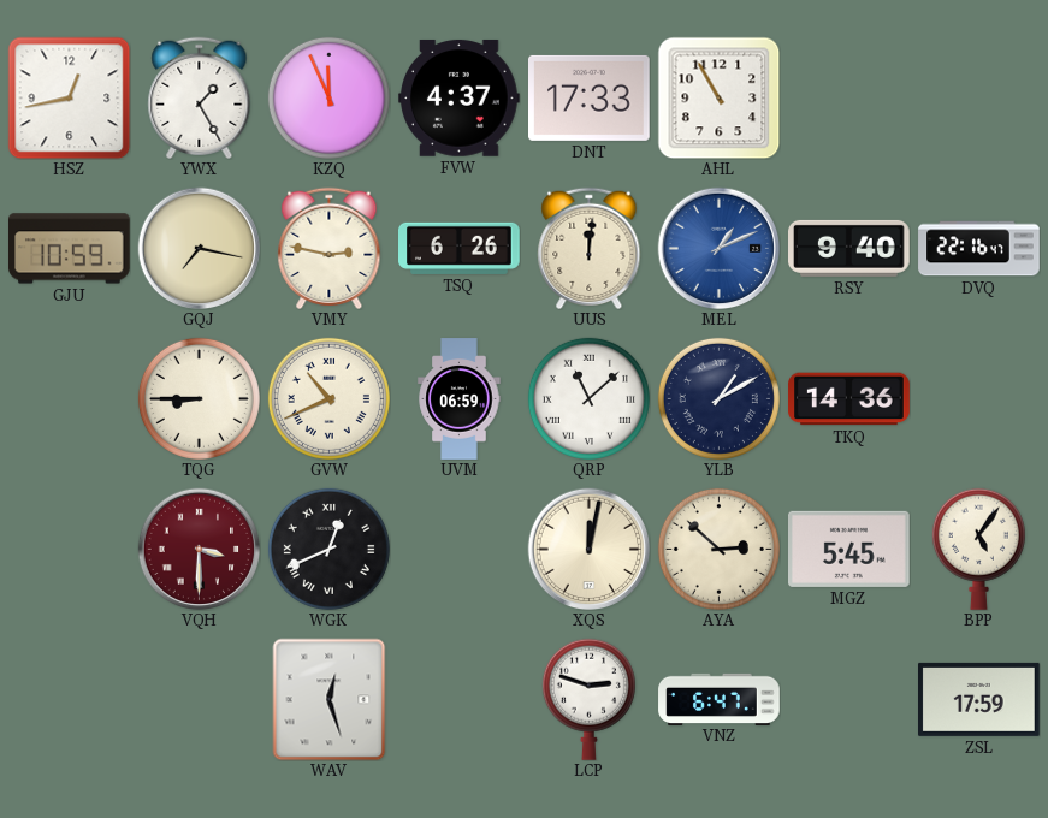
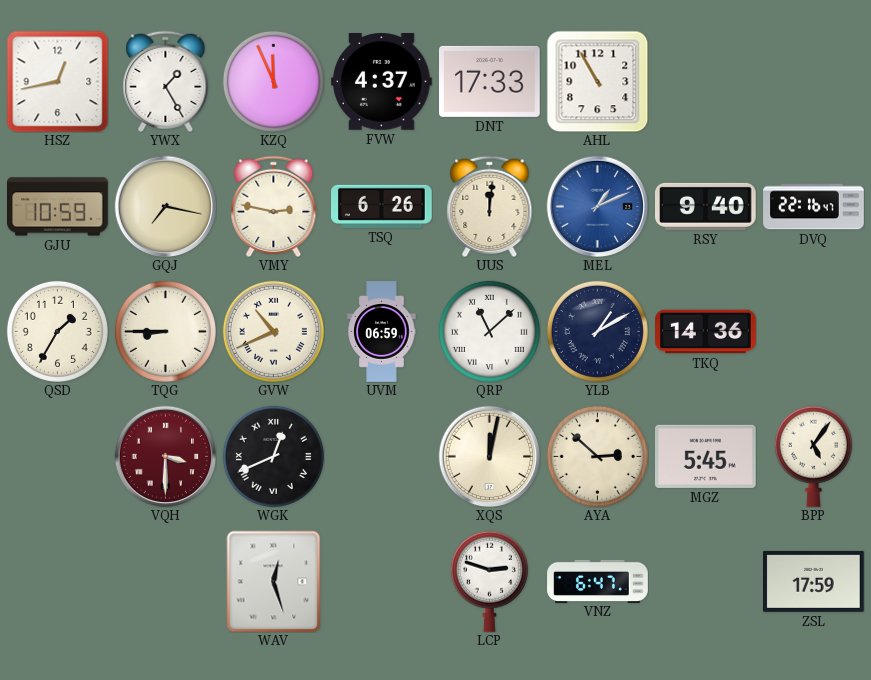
QSD: none -> 1:35
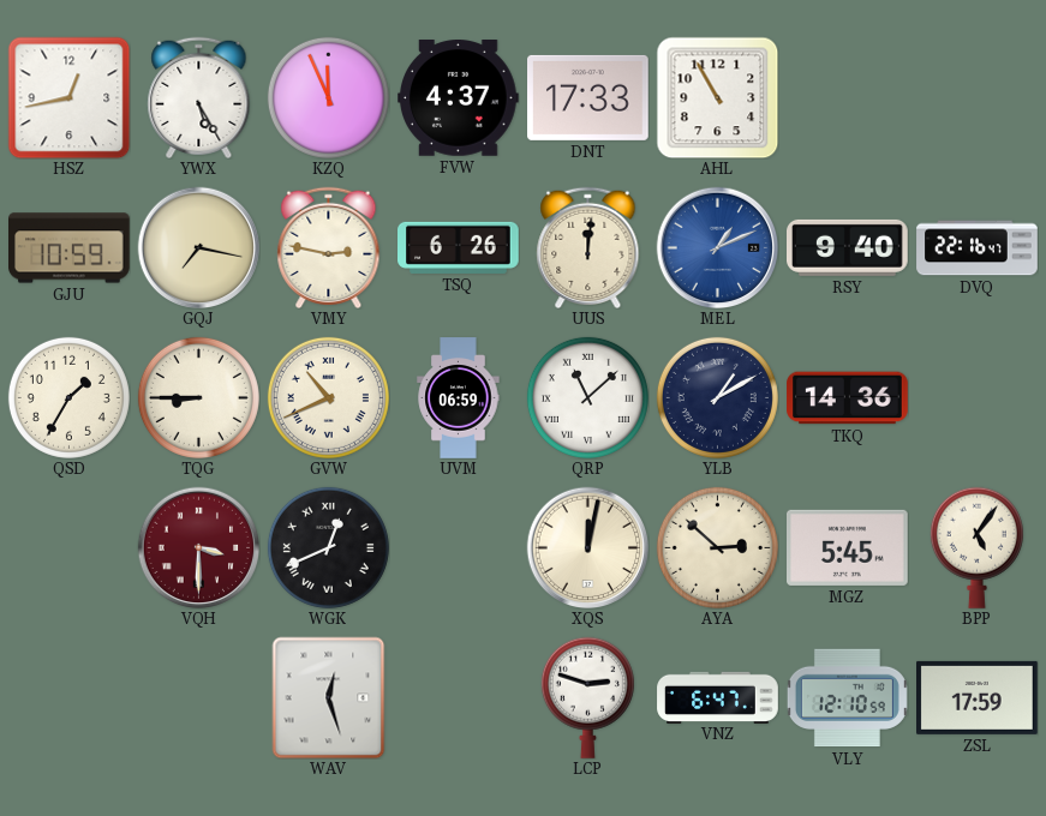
YWX: 1:25 -> 5:25
VLY: none -> 12:10
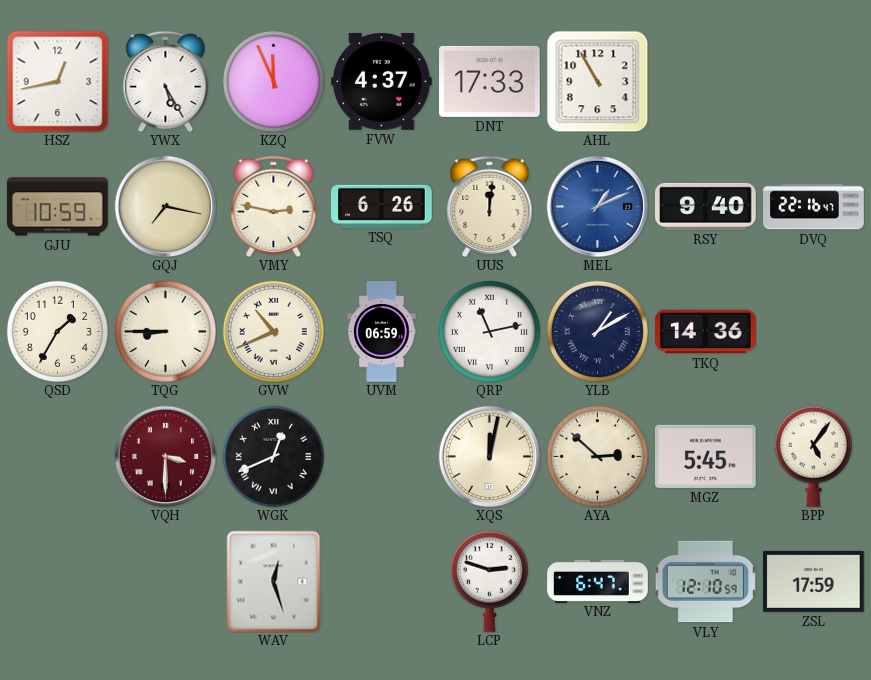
QRP: 11:08 -> 11:13
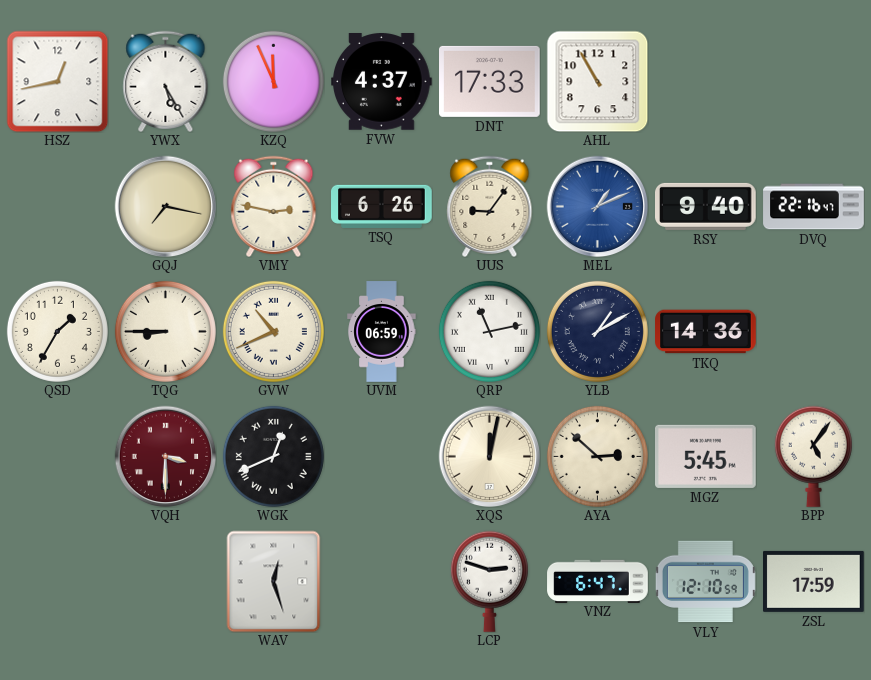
GJU: 10:59 -> none
UUS: 12:01 -> 9:06
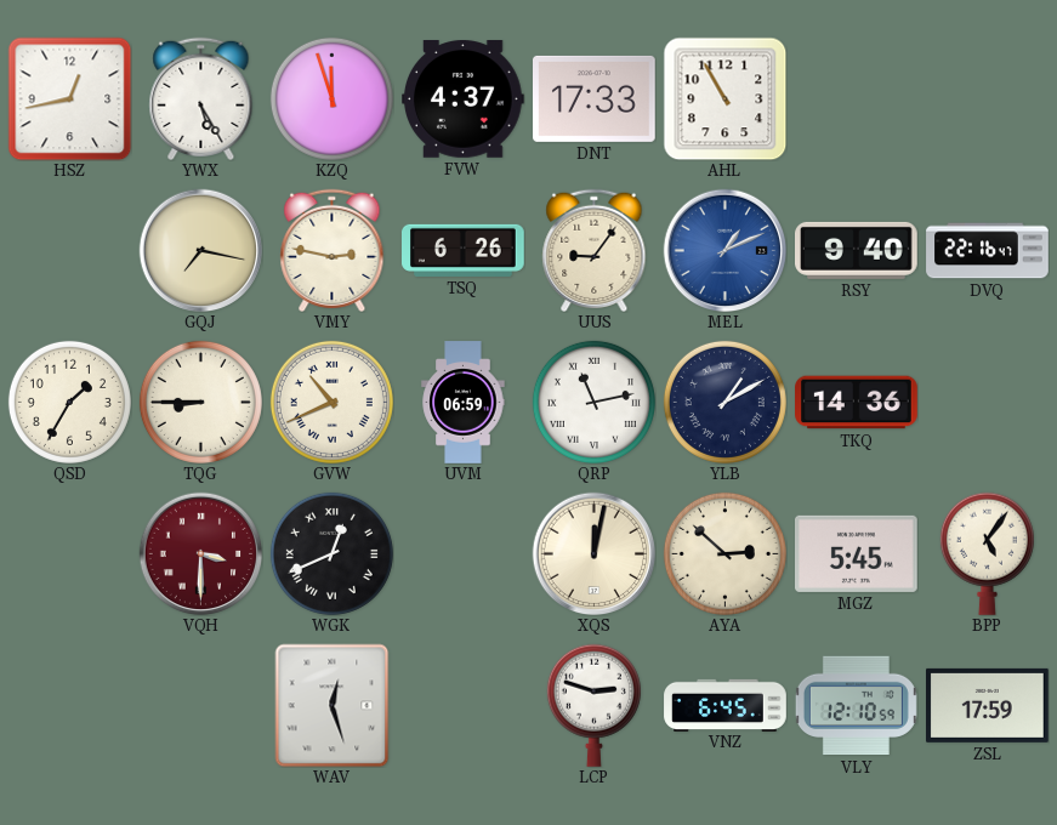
KZQ: 11:56 -> 11:57
VNZ: 6:47 -> 6:45
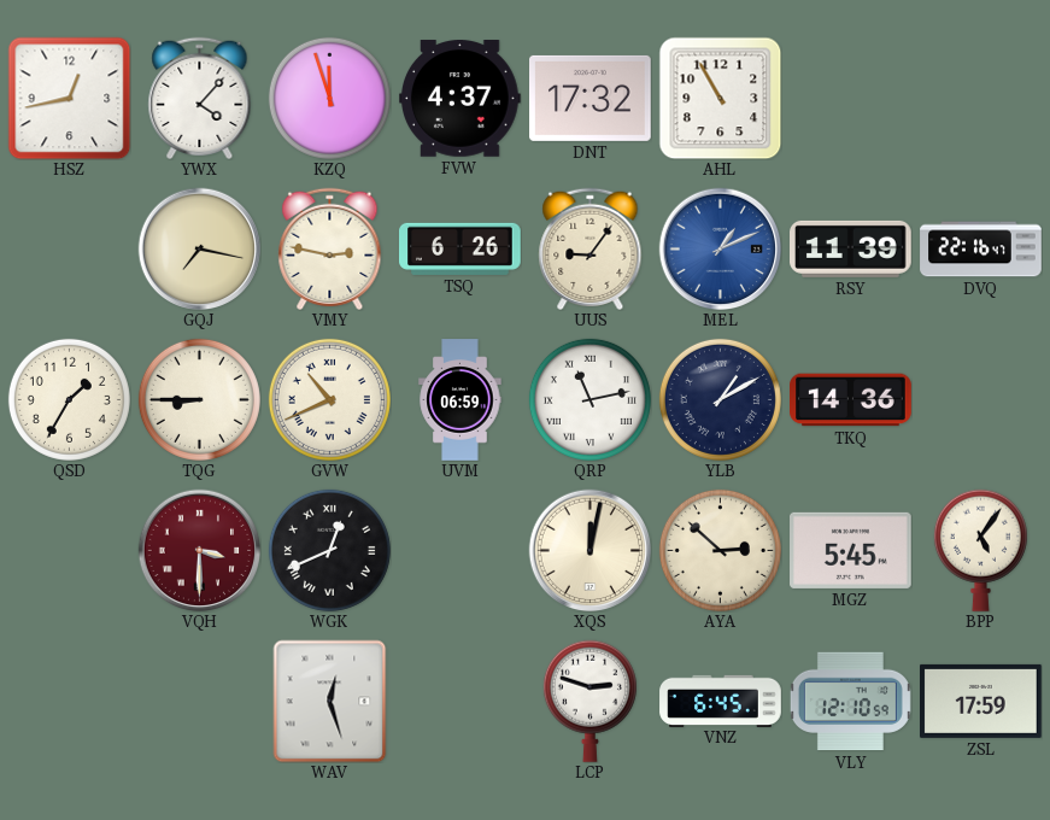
YWX: 5:25 -> 4:07
DNT: 17:33 -> 17:32
RSY: 9:40 -> 11:39
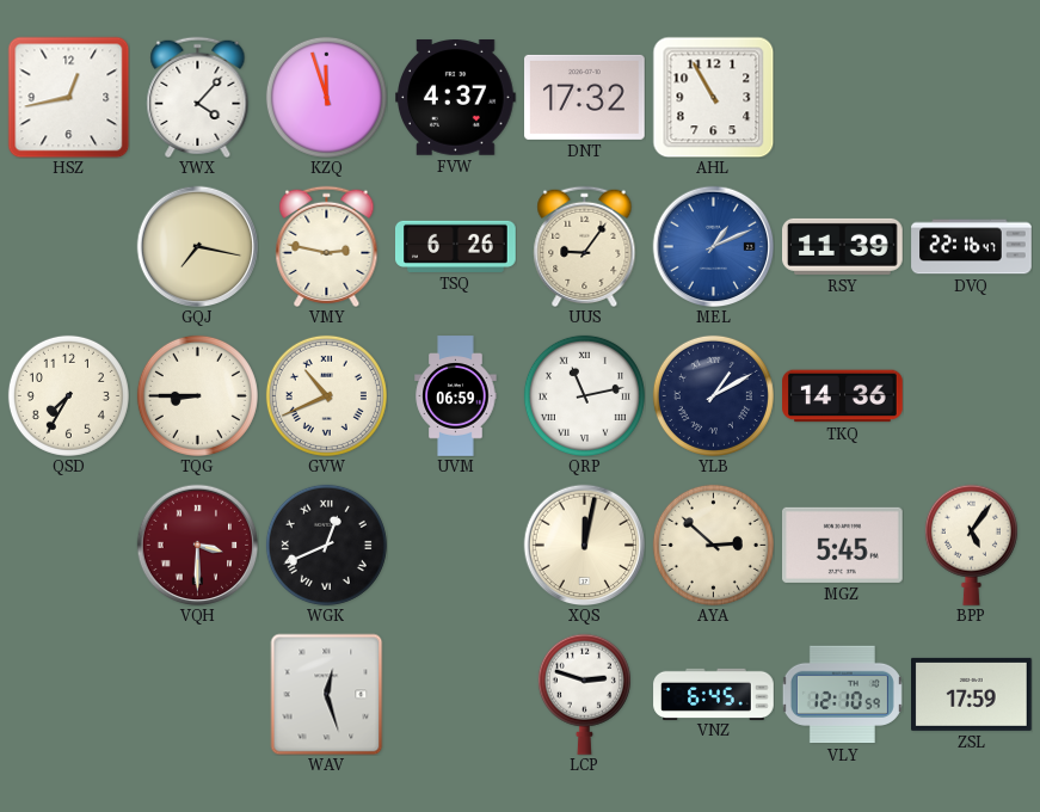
QSD: 1:35 -> 7:35
